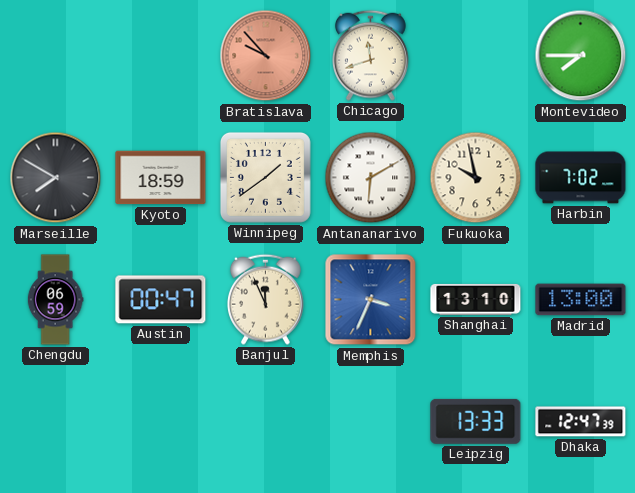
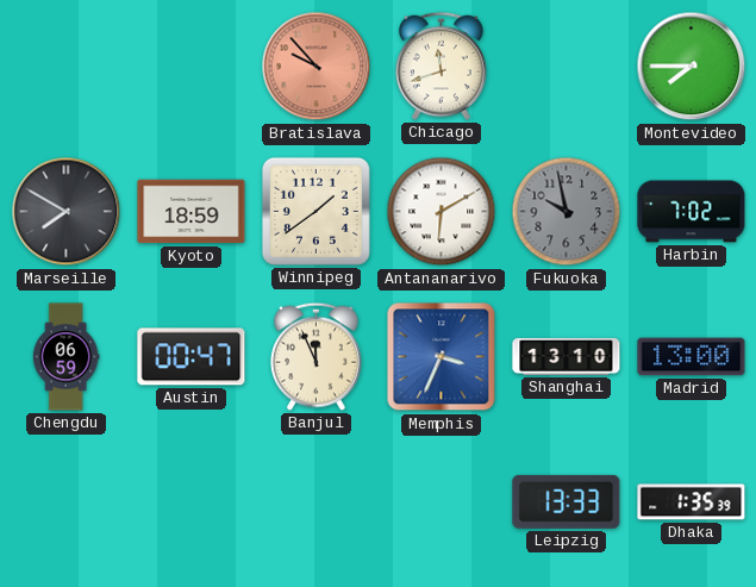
Fukuoka dial: cream -> grey
Dhaka: 12:47 -> 1:35
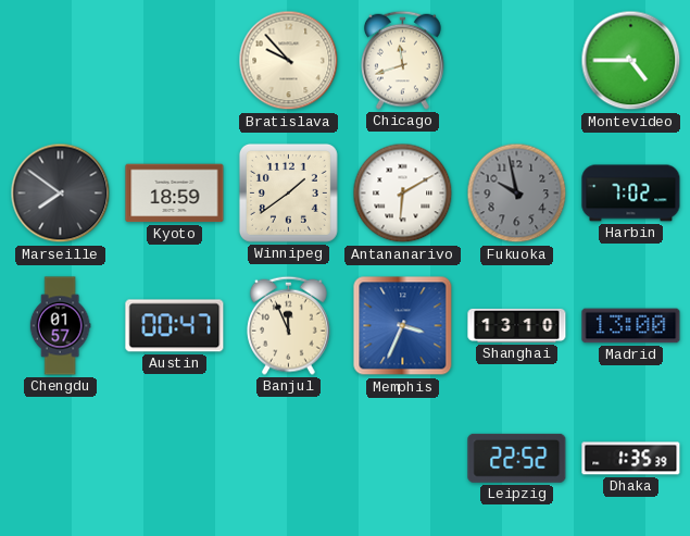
Bratislava dial: salmon -> cream
Montevideo: 7:45 -> 4:45
Marseille: 7:50 -> 7:51
Chengdu: 06:59 -> 01:57
Leipzig: 13:33 -> 22:52
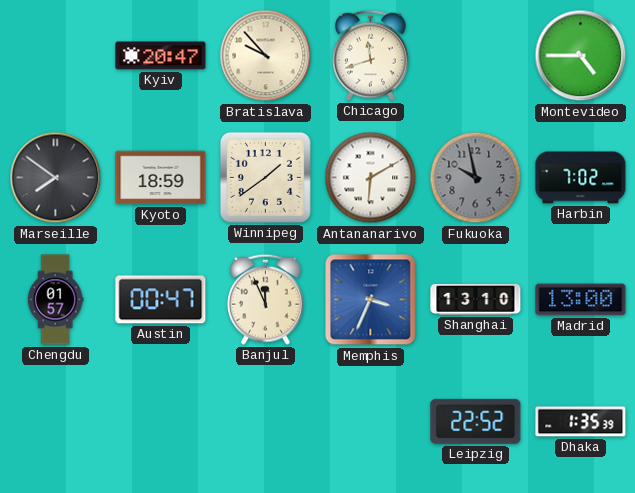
Kyiv: none -> 20:47
